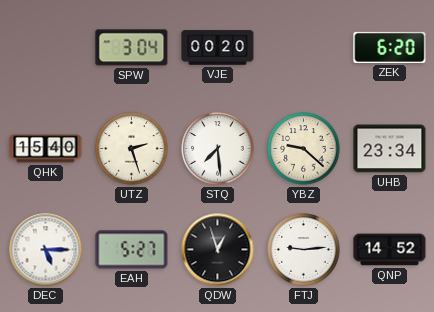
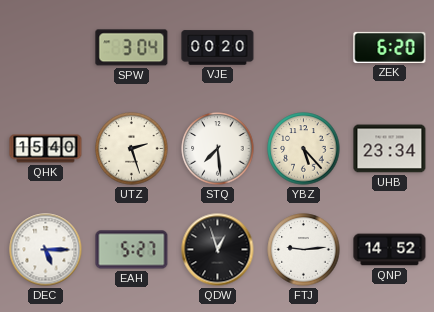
YBZ: 9:22 -> 5:23
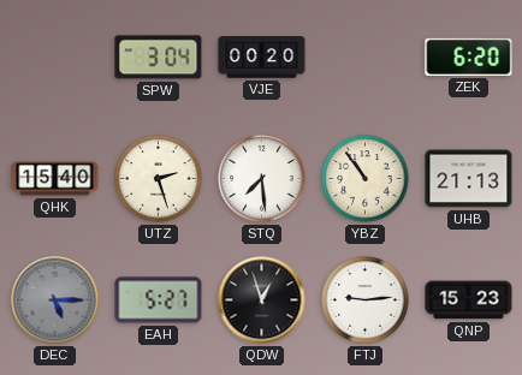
YBZ: 5:23 -> 10:54
UHB: 23:34 -> 21:13
DEC dial: white -> grey
QNP: 14:52 -> 15:23
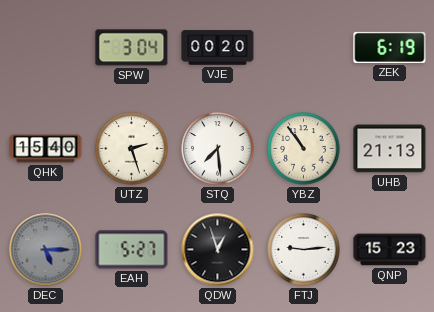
ZEK: 6:20 -> 6:19
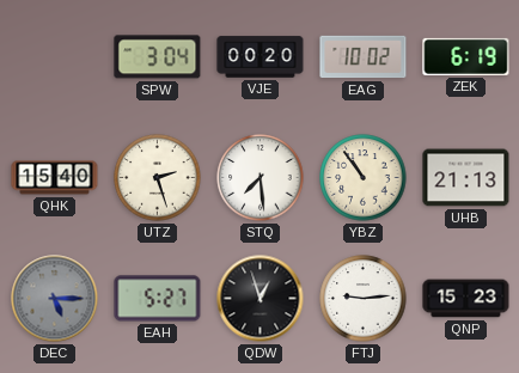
EAG: none -> 10:02
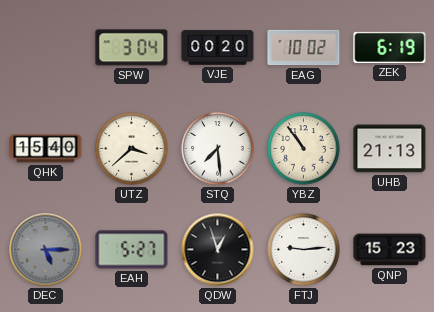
UTZ: 2:27 -> 3:38
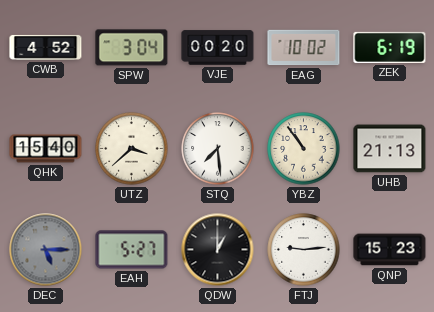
CWB: none -> 4:52
QDW: 12:57 -> 1:00
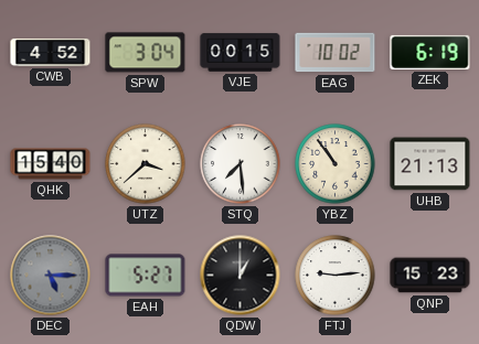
VJE: 00:20 -> 00:15
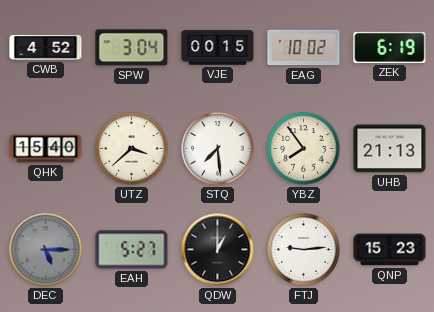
YBZ: 10:54 -> 7:54
